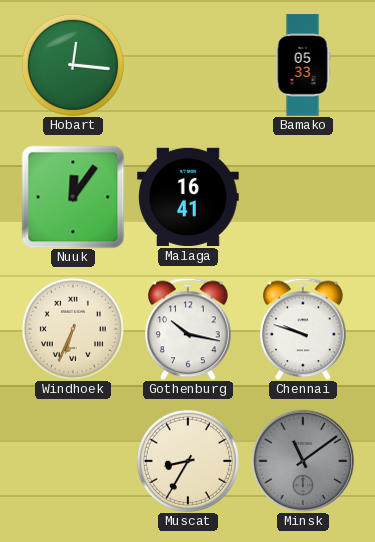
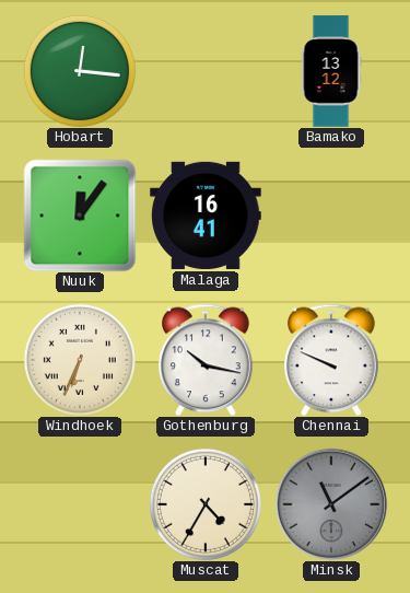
Bamako: 05:33 -> 13:12
Chennai: 9:48 -> 9:49
Muscat: 8:35 -> 4:35
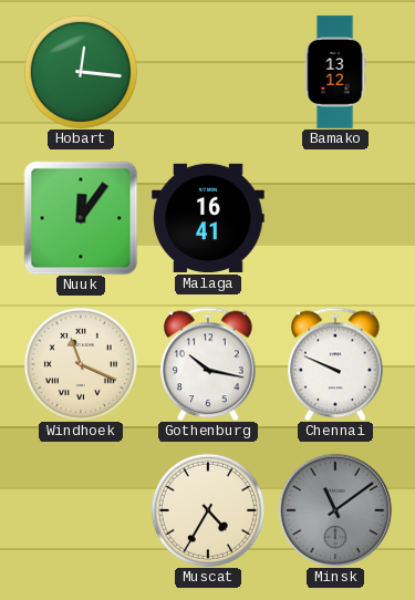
Windhoek: 6:34 -> 11:19
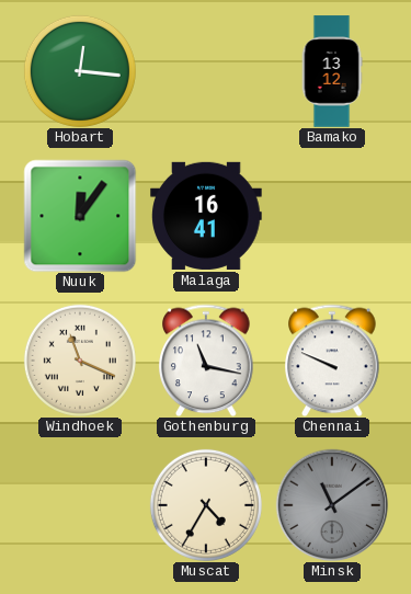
Gothenburg: 10:17 -> 11:17
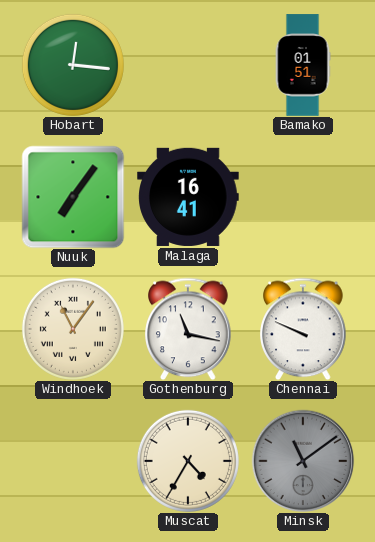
Bamako: 13:12 -> 01:51
Nuuk: 12:06 -> 7:06
Windhoek: 11:19 -> 11:06
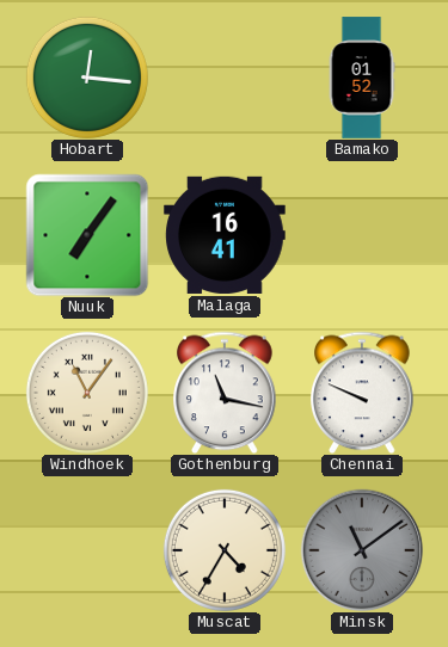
Bamako: 01:51 -> 01:52
